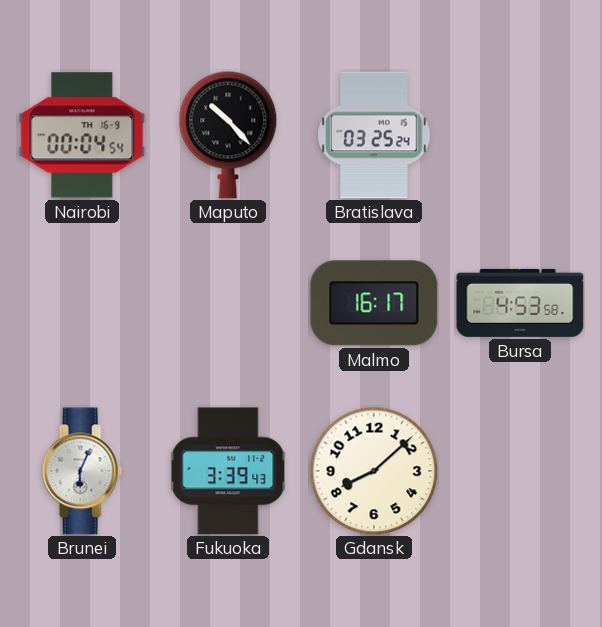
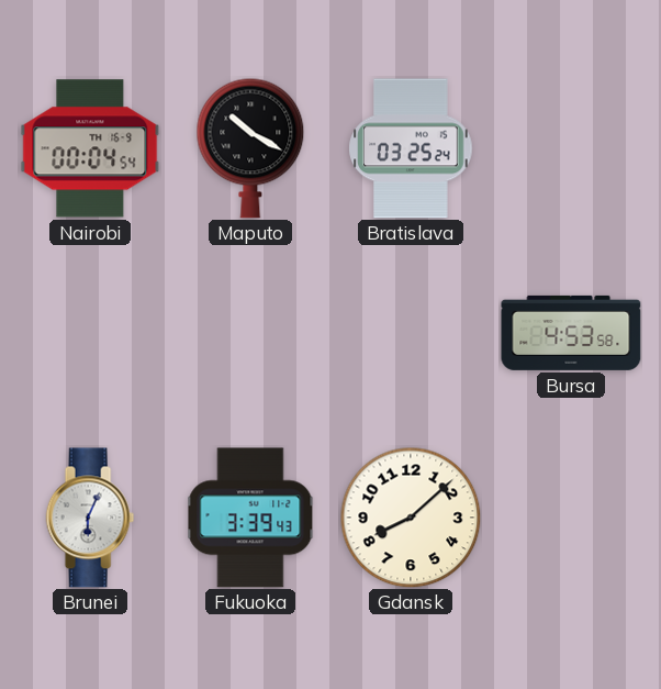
Maputo: 10:23 -> 10:20
Malmo: 16:17 -> none
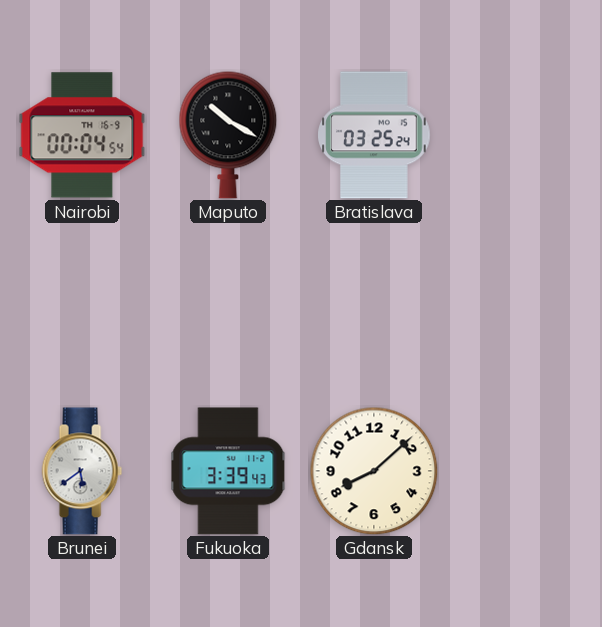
Bursa: 4:53 -> none
Brunei: 6:04 -> 5:39
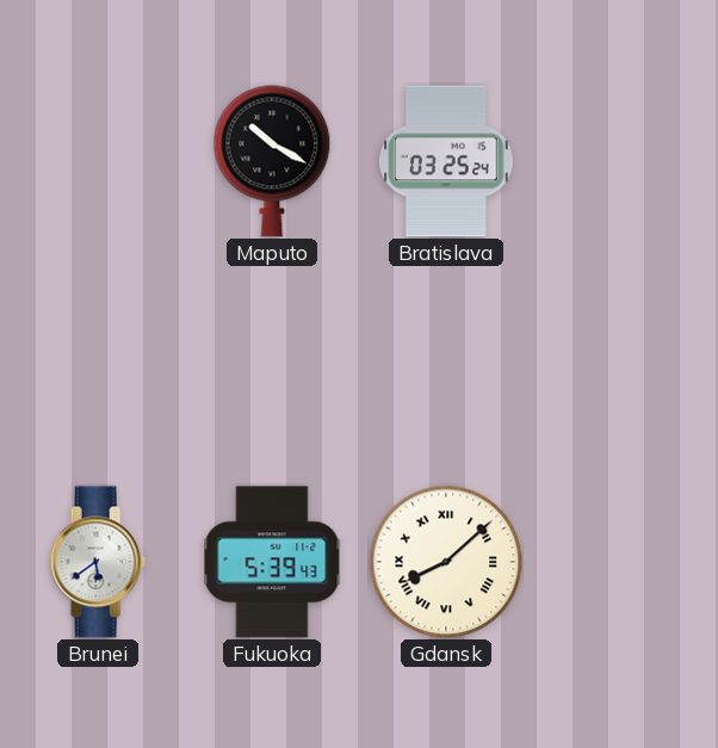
Nairobi: 00:04 -> none
Fukuoka: 3:39 -> 5:39
Gdansk numerals: Arabic -> Roman
